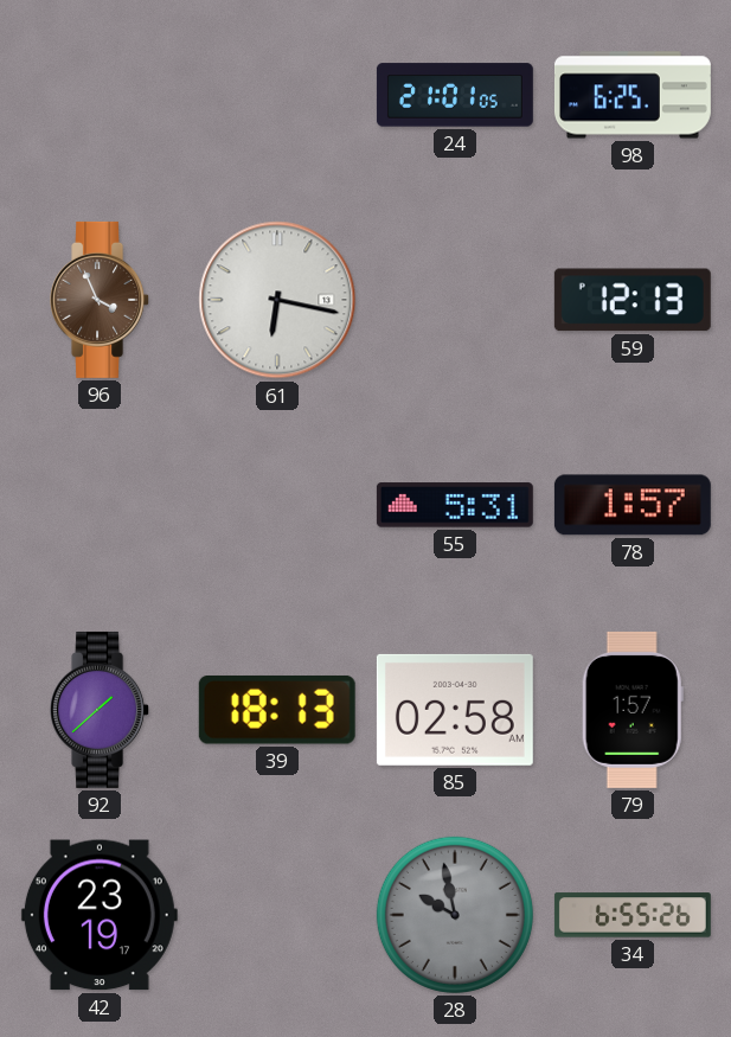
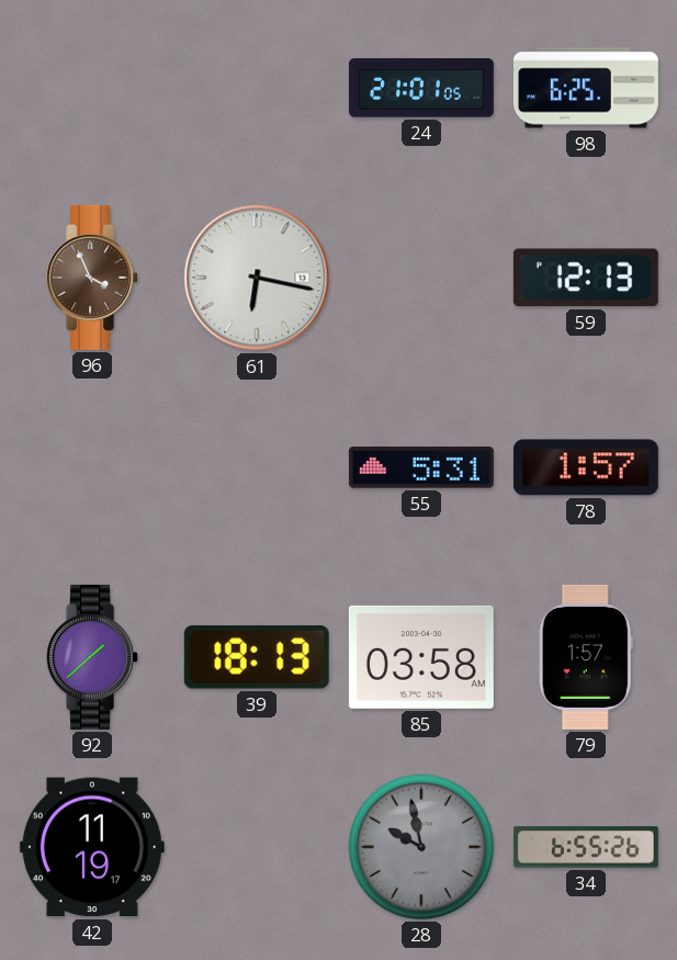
85: 02:58 -> 03:58
42: 23:19 -> 11:19
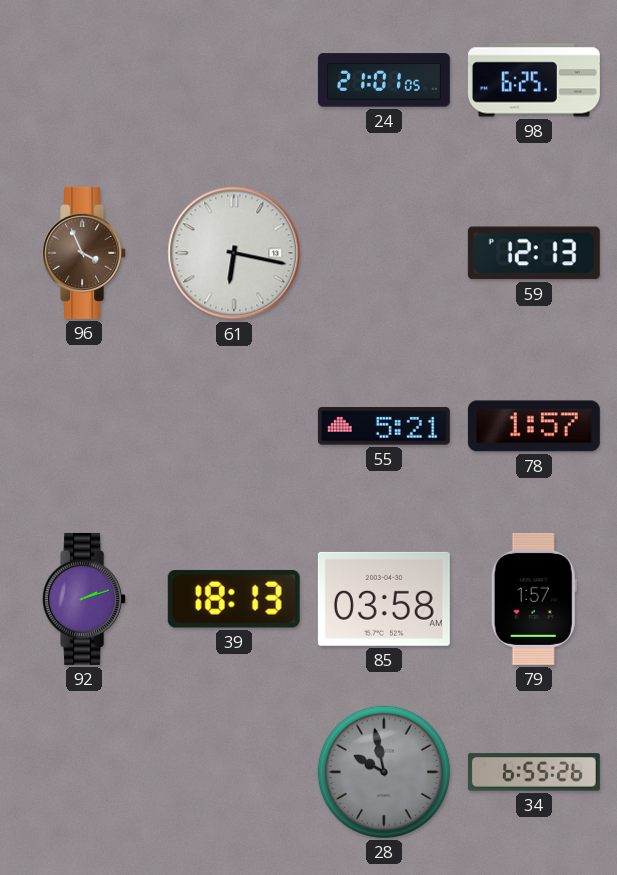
55: 5:31 -> 5:21
92: 1:38 -> 2:12
42: 11:19 -> none
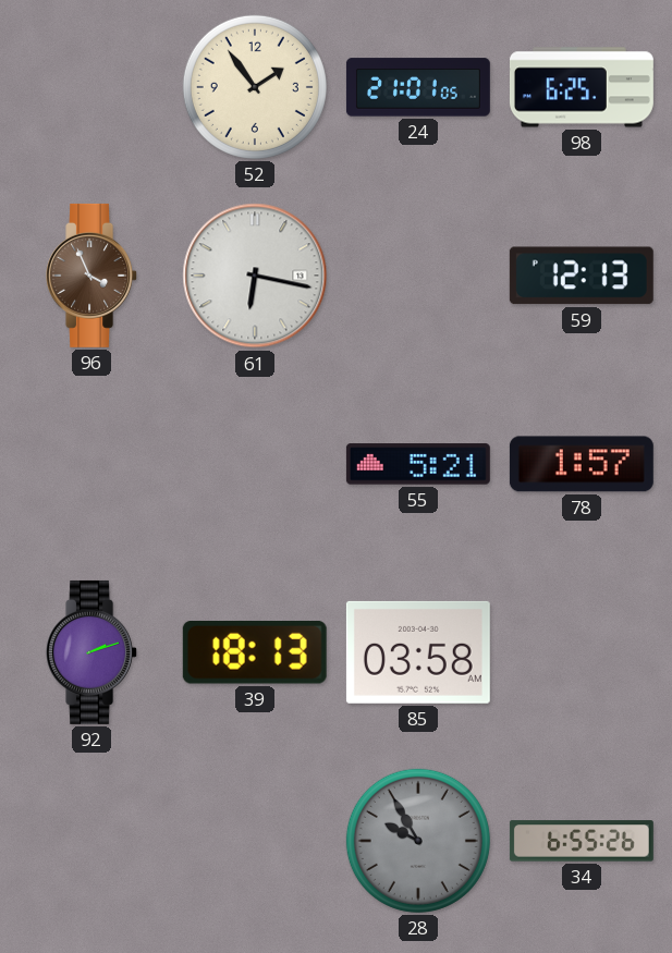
52: none -> 1:54
79: 1:57 -> none
28: 9:58 -> 9:55
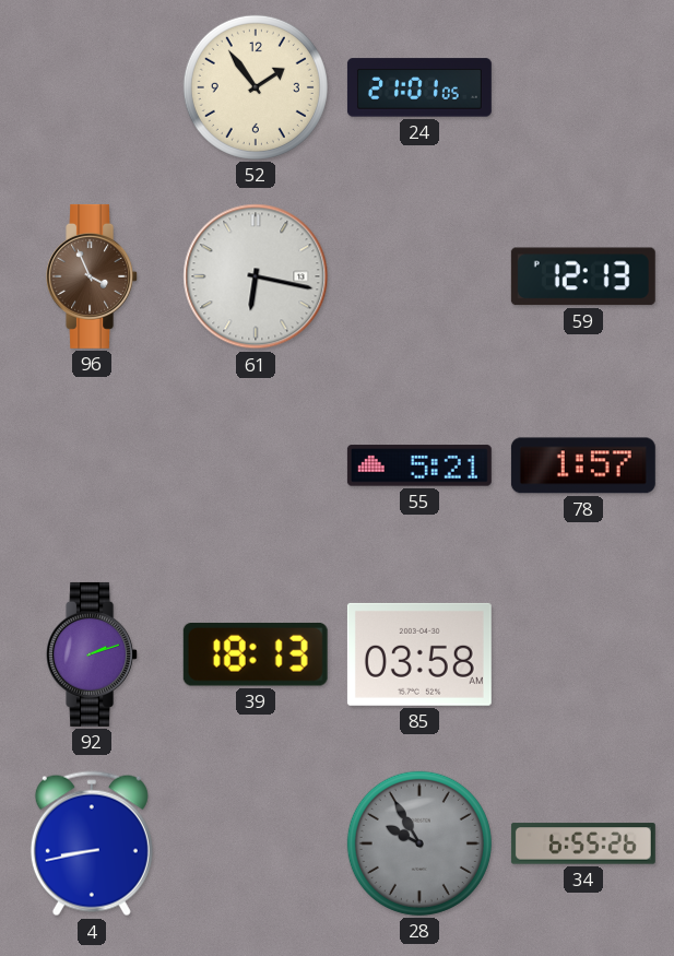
98: 6:25 -> none
4: none -> 8:43
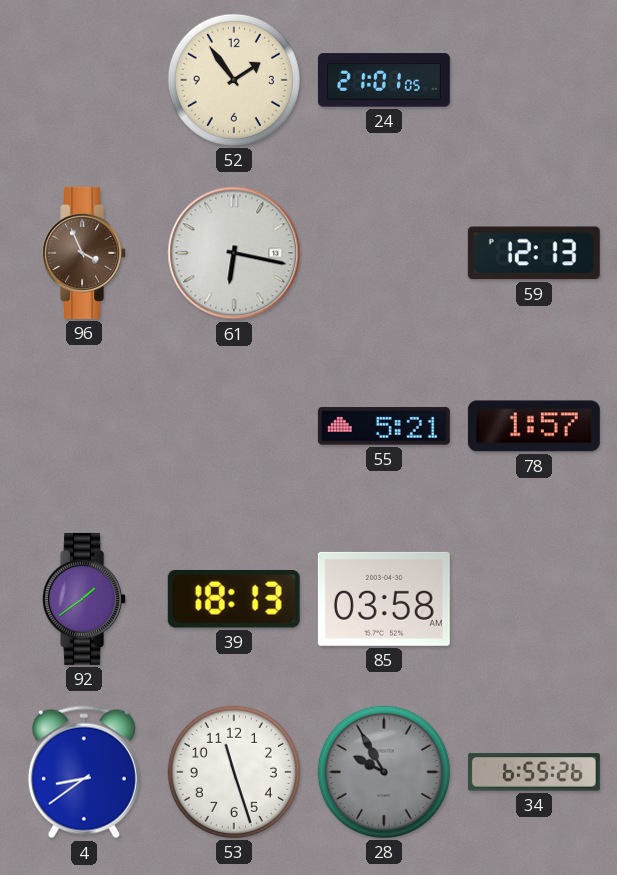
92: 2:12 -> 1:39
4: 8:43 -> 8:39
53: none -> 11:27
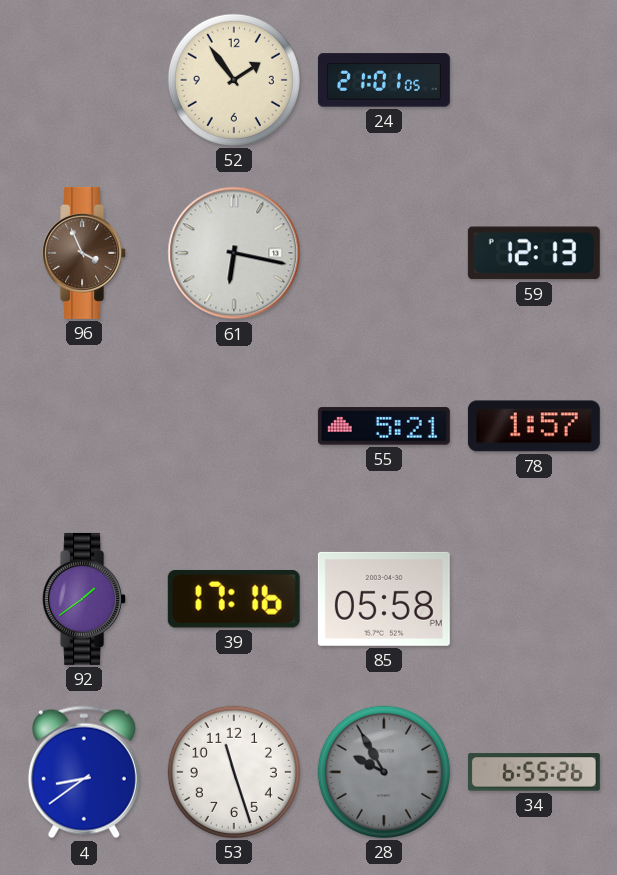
39: 18:13 -> 17:16
85: 03:58 -> 05:58
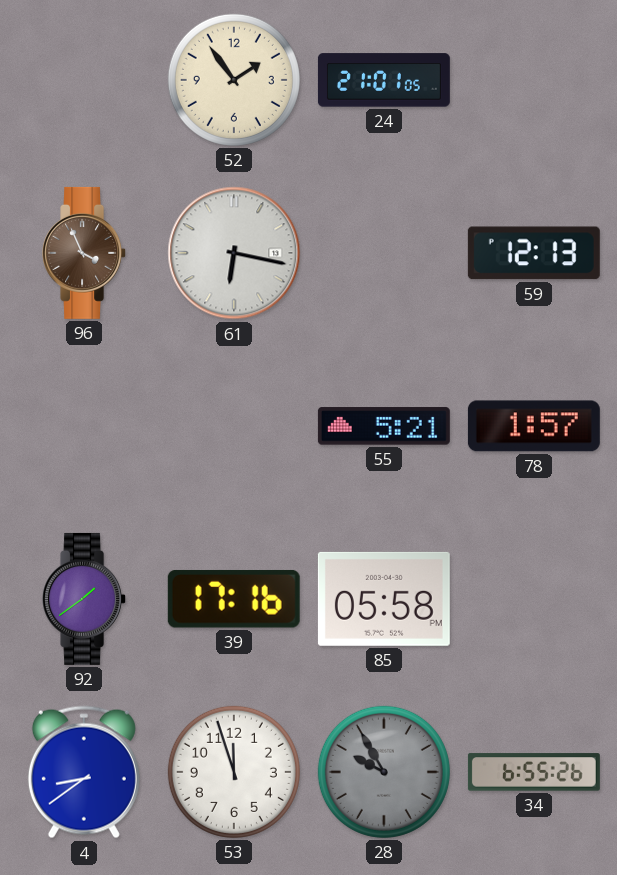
53: 11:27 -> 11:57
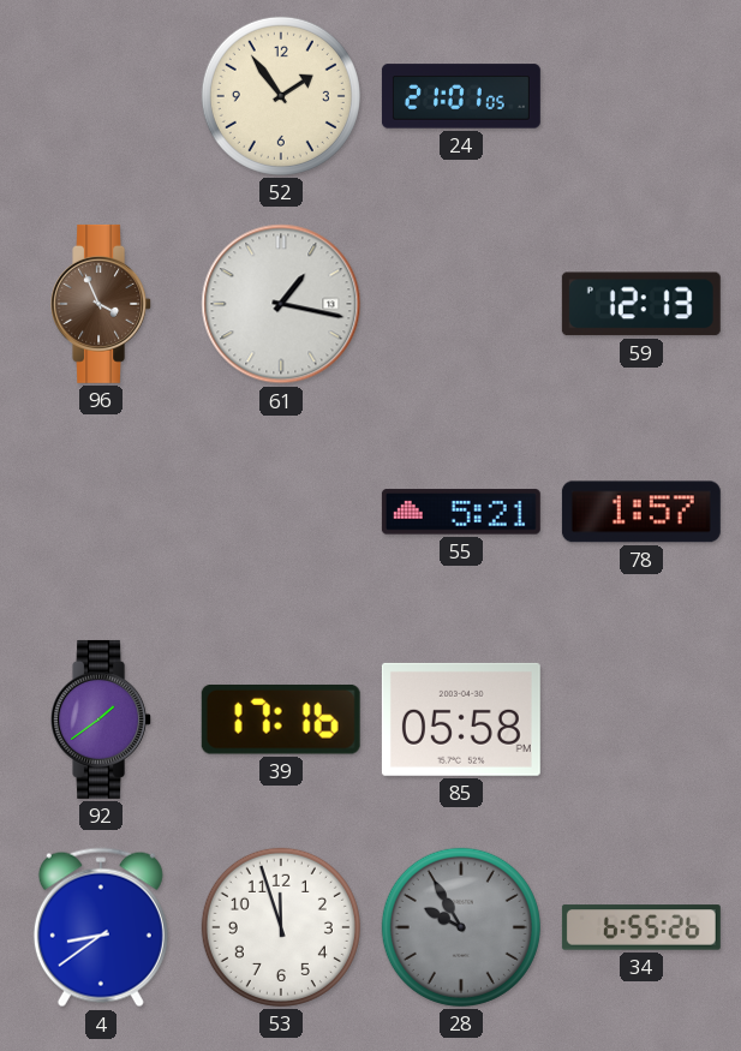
61: 6:17 -> 1:17
